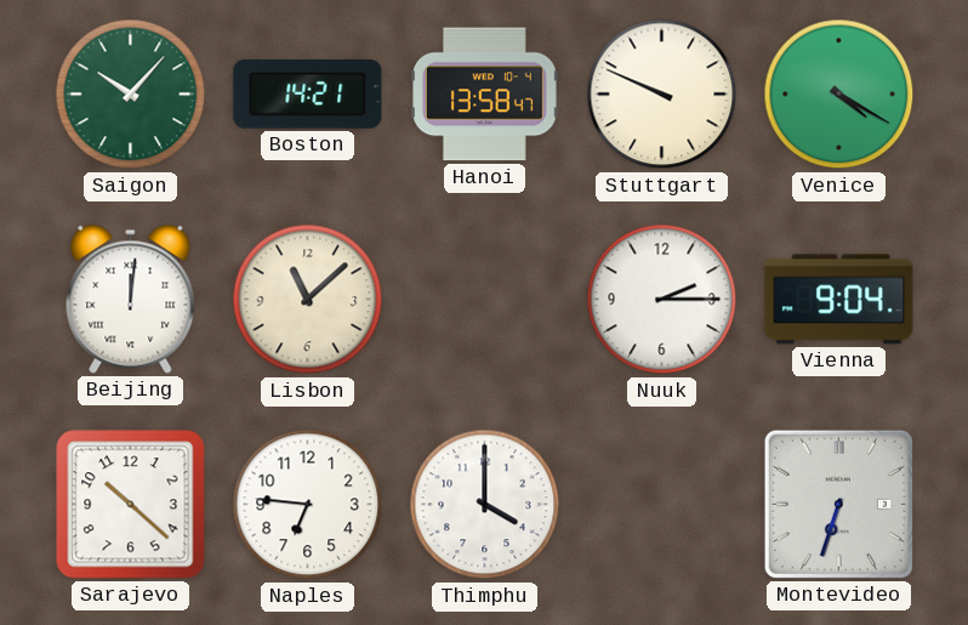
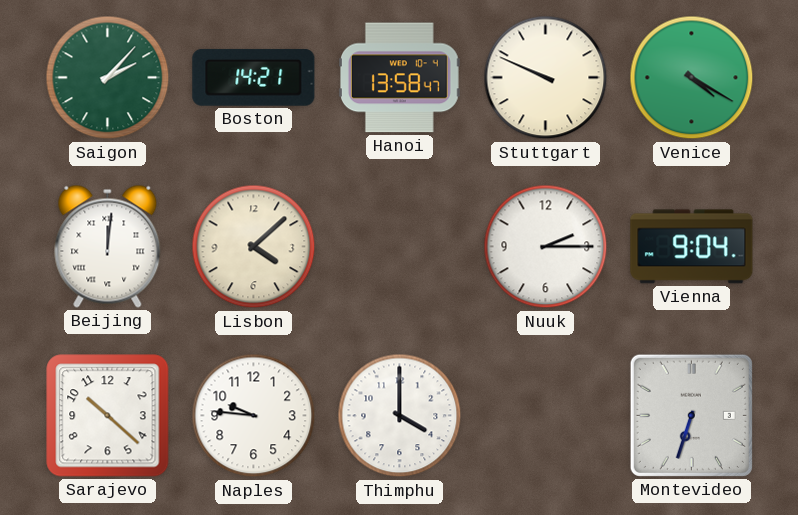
Saigon: 10:07 -> 2:07
Lisbon: 11:08 -> 4:08
Naples: 6:46 -> 9:46
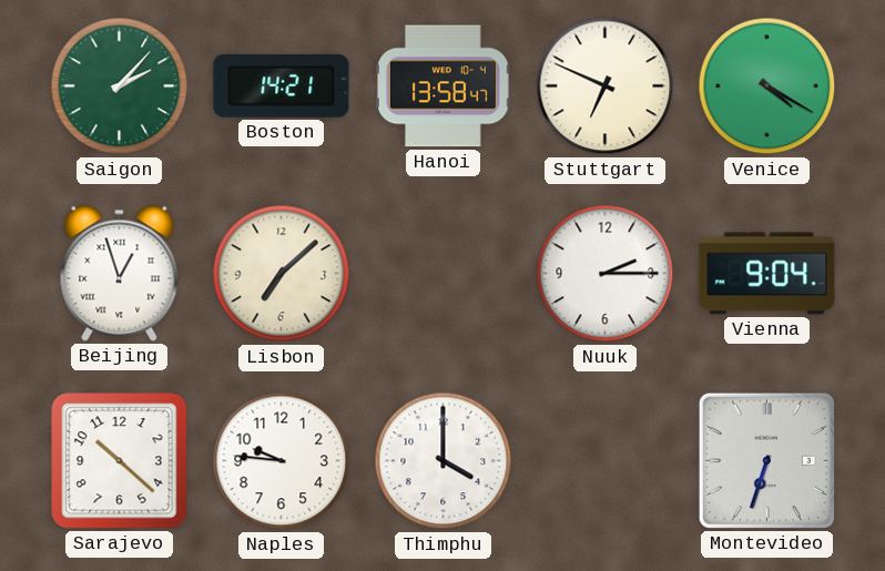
Stuttgart: 9:49 -> 6:49
Beijing: 12:01 -> 12:57
Lisbon: 4:08 -> 7:08
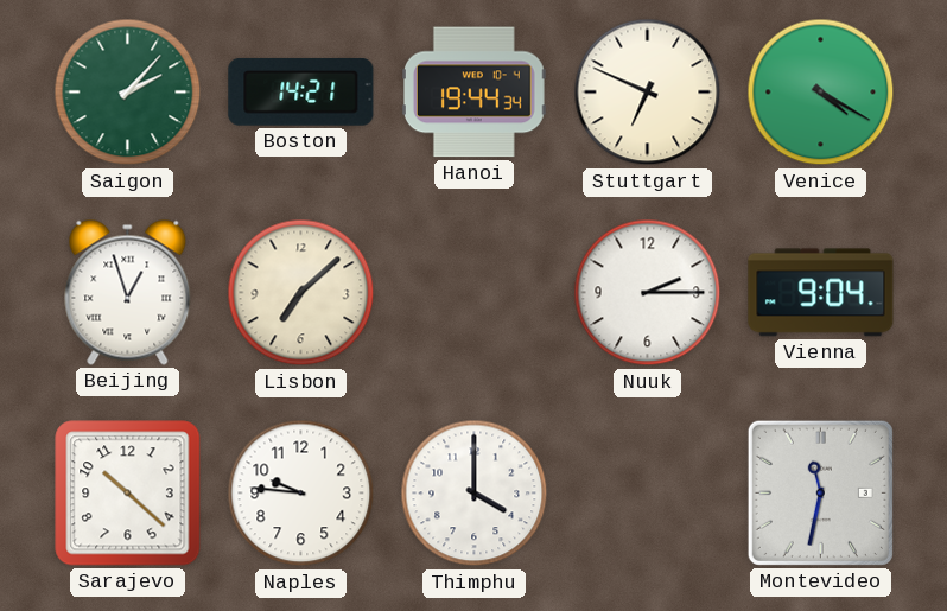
Hanoi: 13:58 -> 19:44
Montevideo: 6:33 -> 11:32
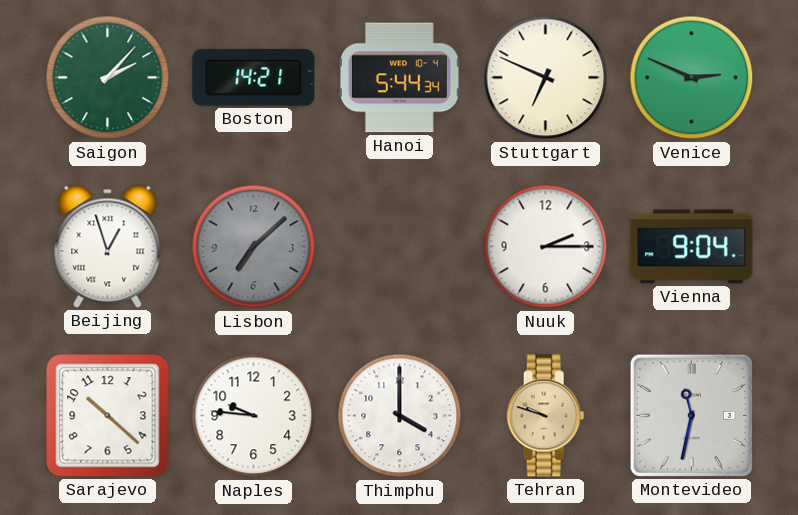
Hanoi: 19:44 -> 5:44
Venice: 4:20 -> 2:49
Lisbon dial: cream -> grey
Tehran: none -> 9:48
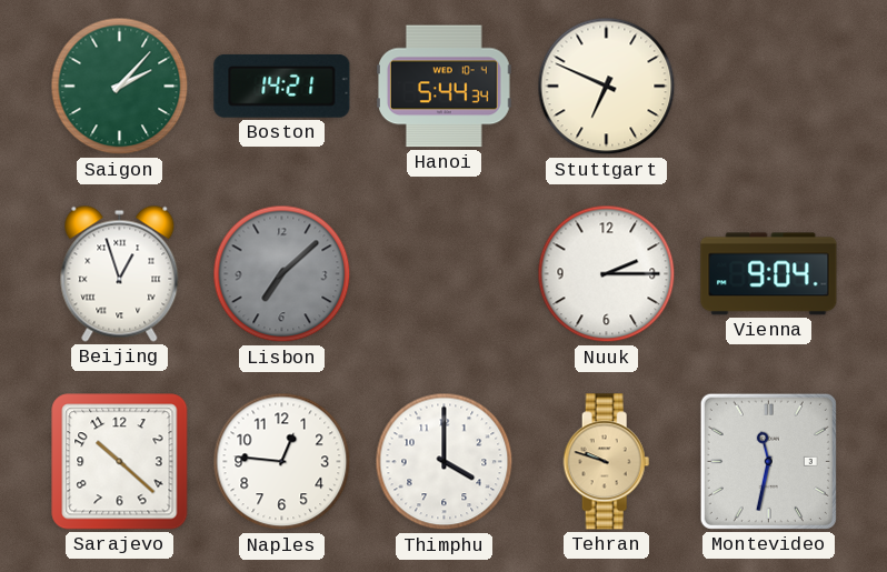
Venice: 2:49 -> none
Naples: 9:46 -> 12:46
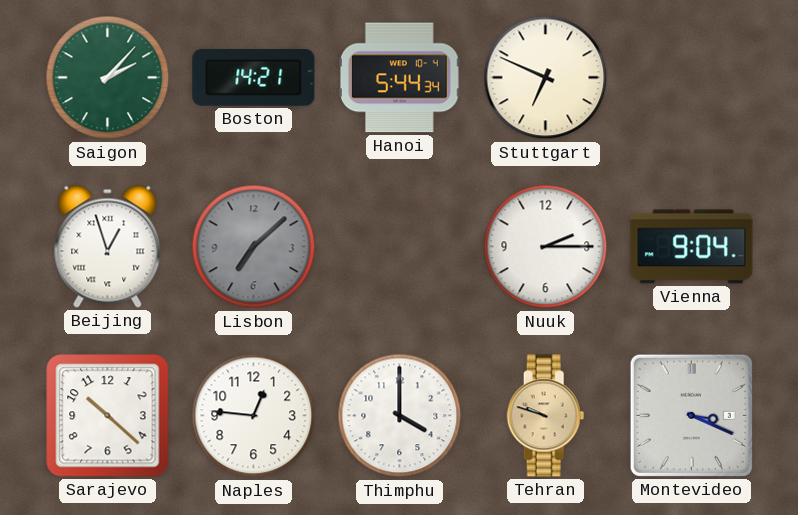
Montevideo: 11:32 -> 3:19
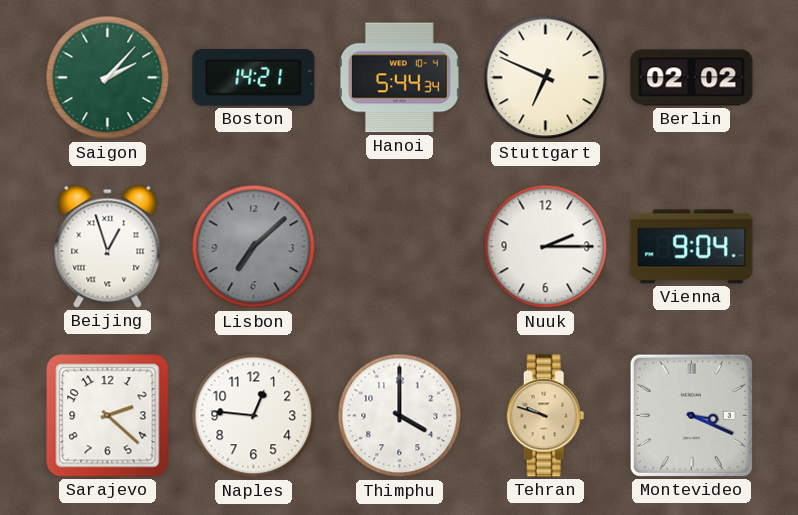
Berlin: none -> 02:02
Sarajevo: 10:22 -> 2:22
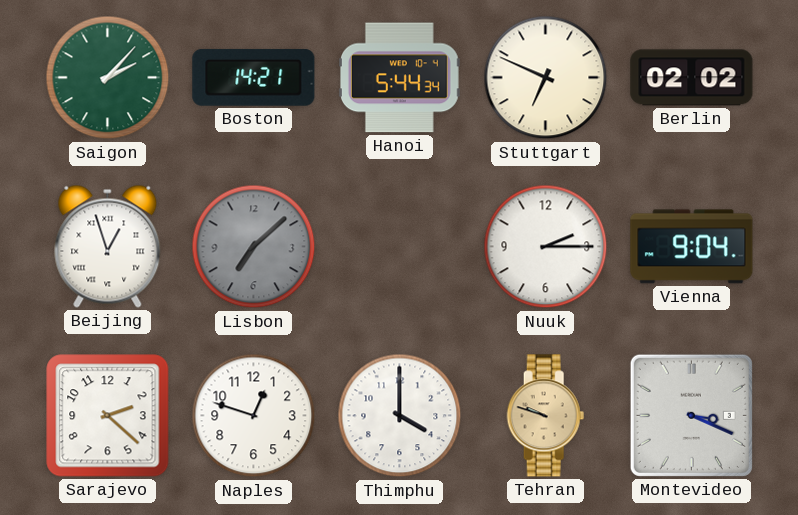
Naples: 12:46 -> 12:48
